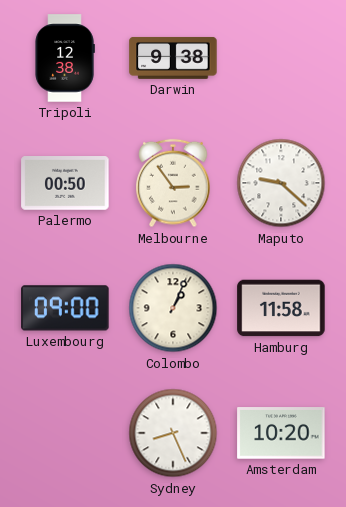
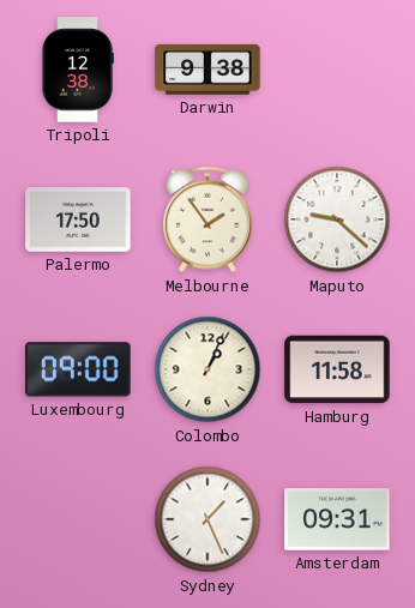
Palermo: 00:50 -> 17:50
Melbourne: 2:54 -> 1:54
Sydney: 8:26 -> 1:26
Amsterdam: 10:20 -> 09:31
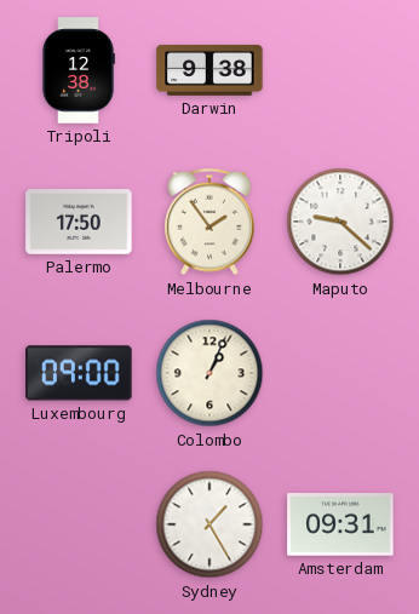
Hamburg: 11:58 -> none
Sydney: 1:26 -> 1:25
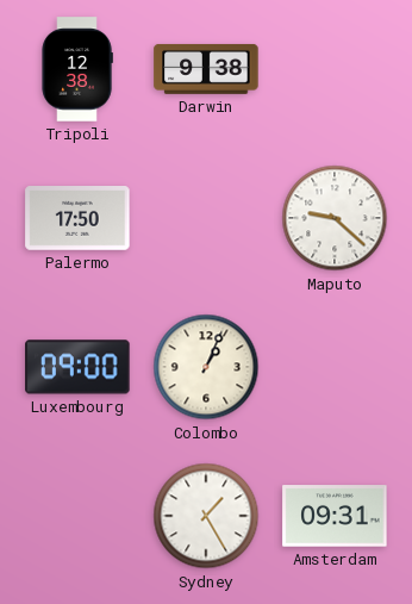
Melbourne: 1:54 -> none
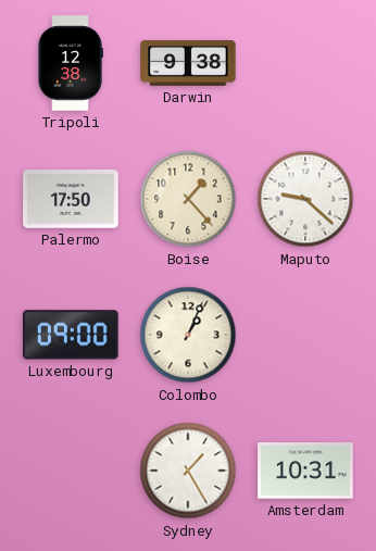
Boise: none -> 1:23
Amsterdam: 09:31 -> 10:31
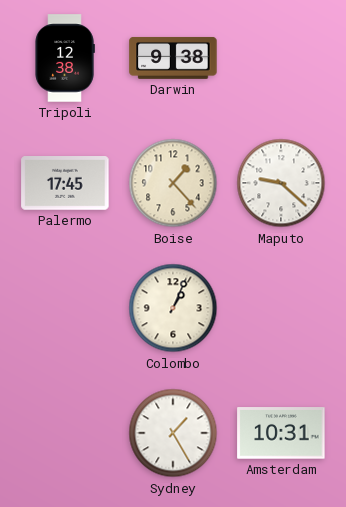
Palermo: 17:50 -> 17:45
Luxembourg: 09:00 -> none
